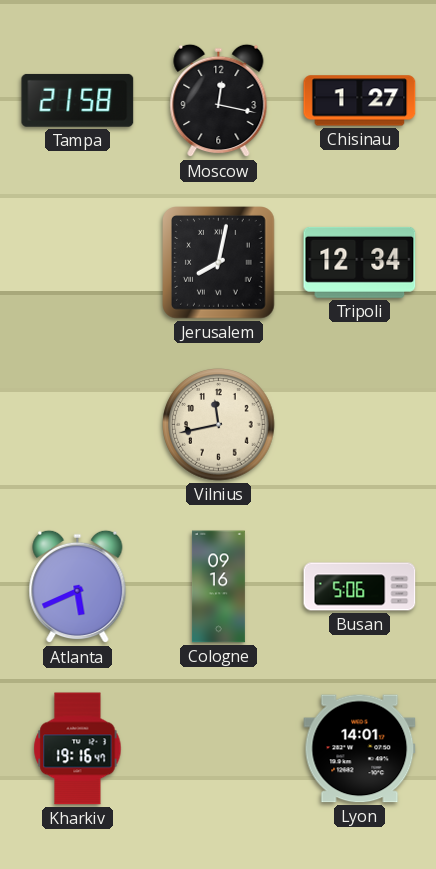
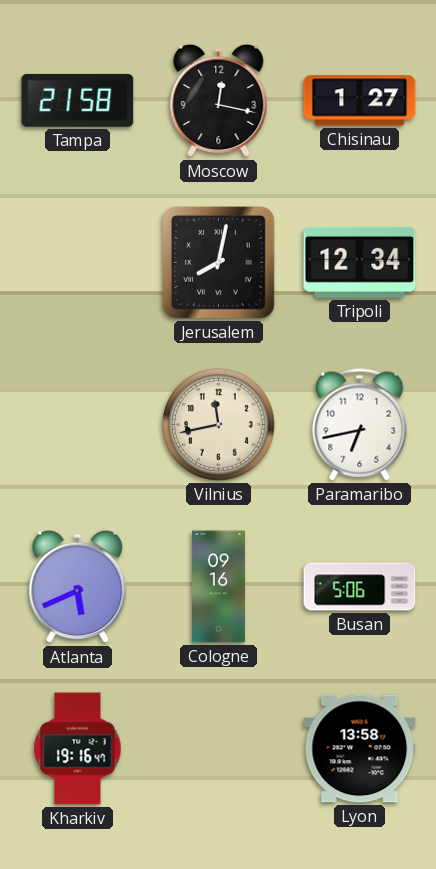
Paramaribo: none -> 6:43
Lyon: 14:01 -> 13:58
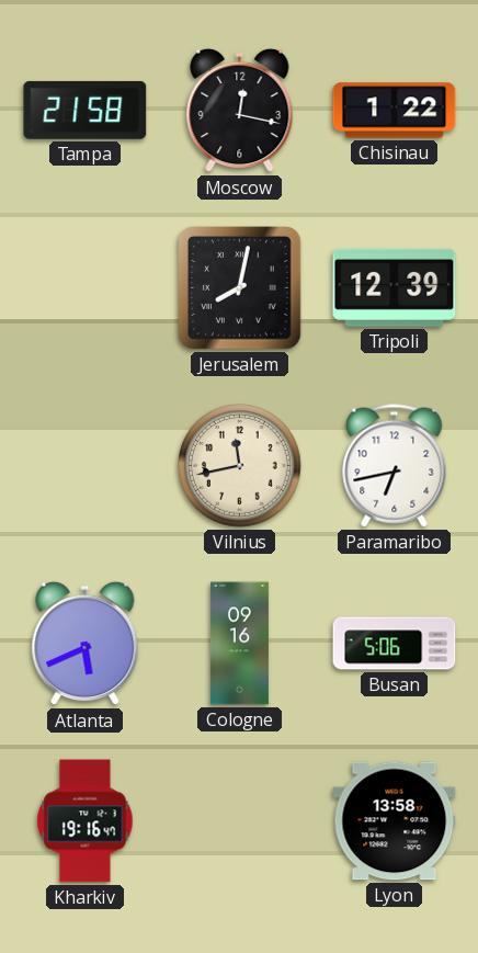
Chisinau: 1:27 -> 1:22
Tripoli: 12:34 -> 12:39
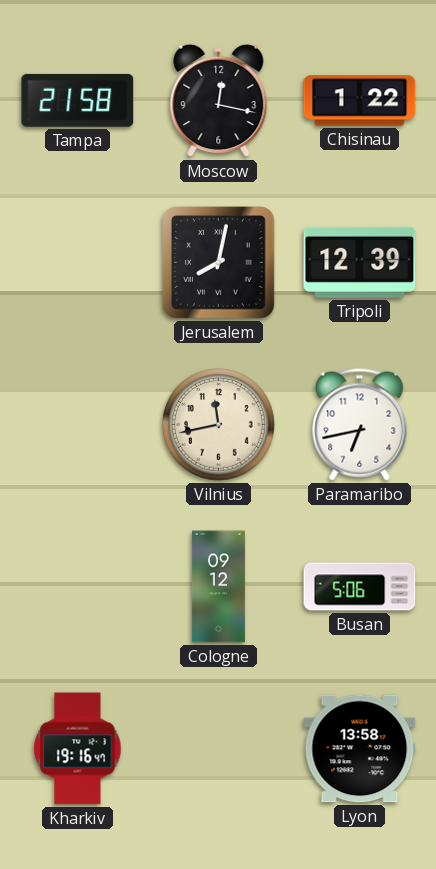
Atlanta: 5:41 -> none
Cologne: 09:16 -> 09:12
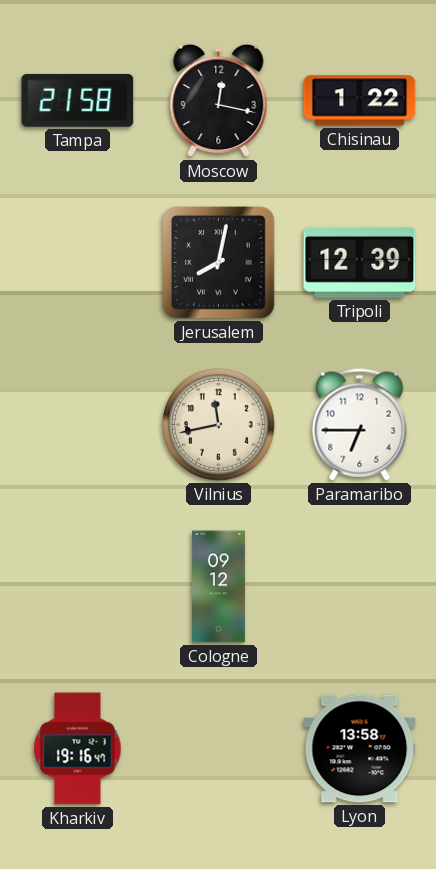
Paramaribo: 6:43 -> 6:45
Busan: 5:06 -> none
